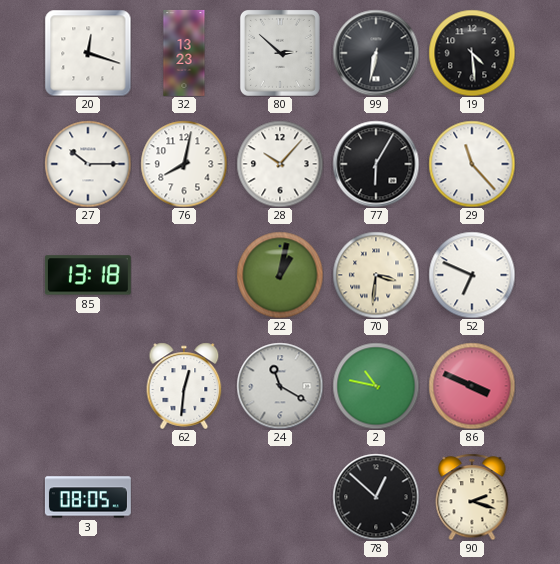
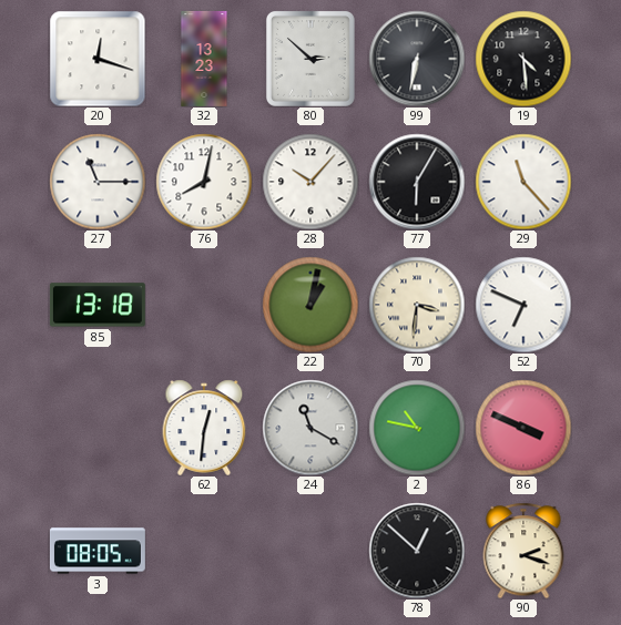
27: 10:15 -> 11:15
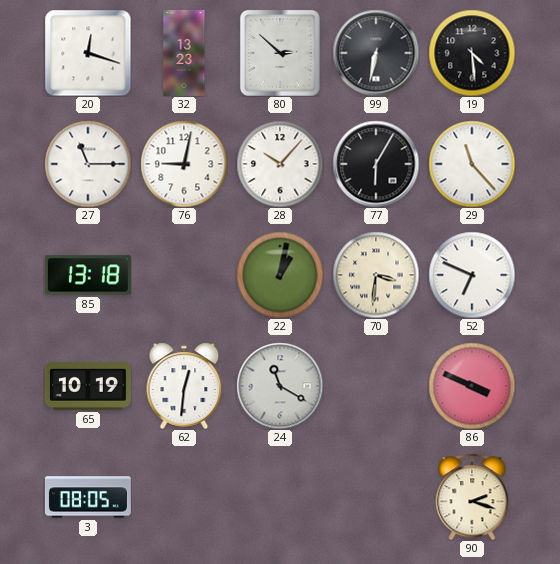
76: 8:02 -> 9:02
65: none -> 10:19
2: 10:47 -> none
78: 12:52 -> none
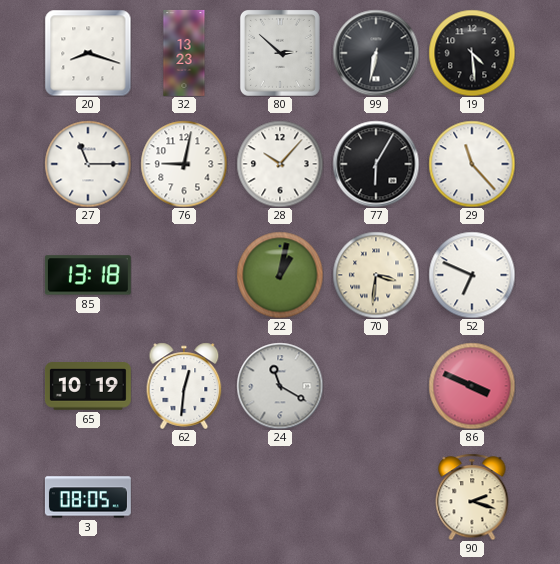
20: 12:18 -> 8:18
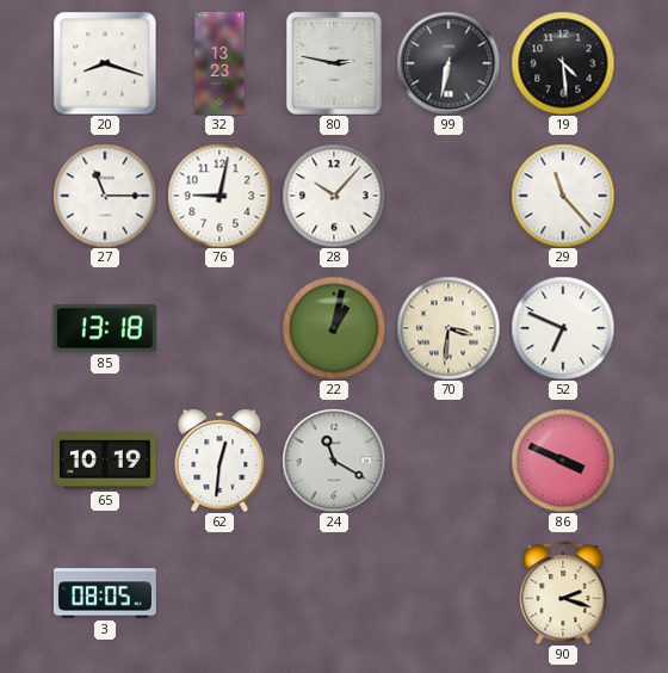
80: 2:52 -> 2:47
77: 6:05 -> none
